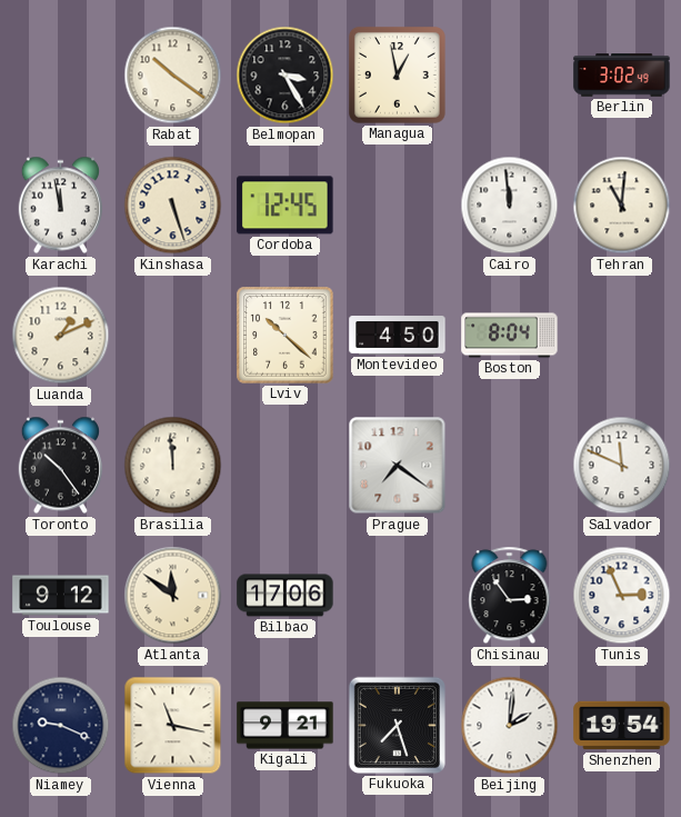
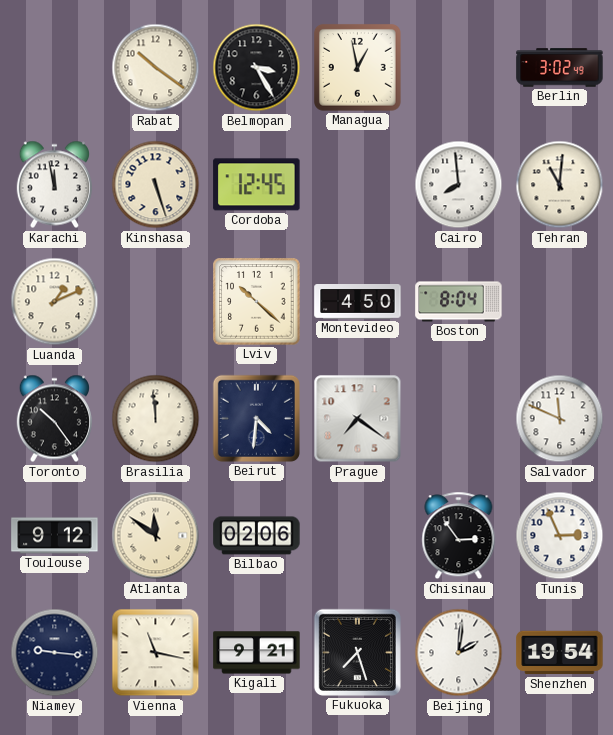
Cairo: 11:59 -> 7:59
Beirut: none -> 4:31
Bilbao: 17:06 -> 02:06
Niamey: 9:19 -> 9:16
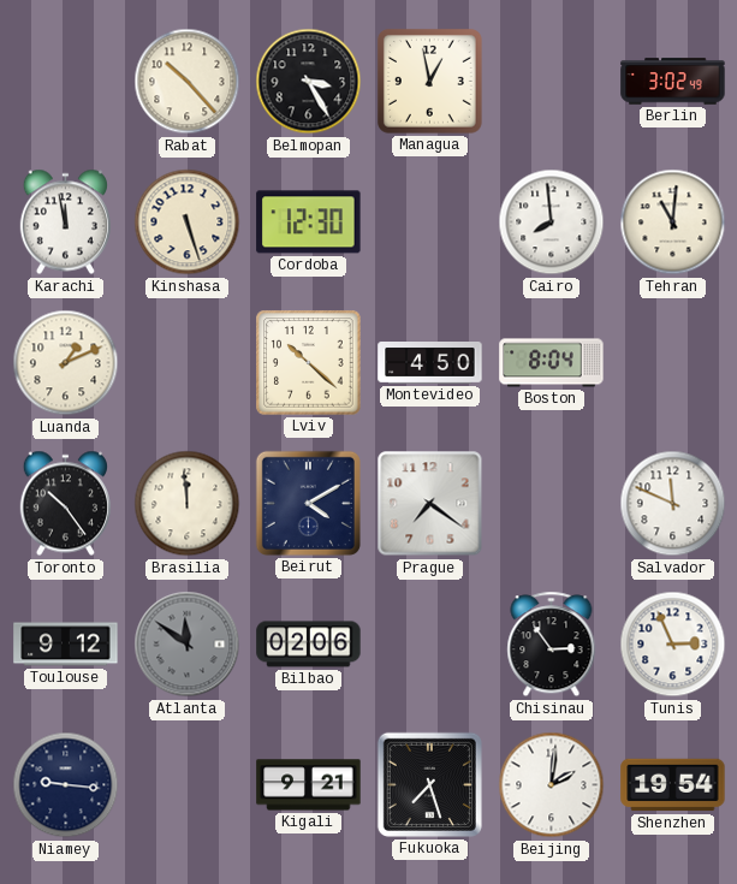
Rabat: 10:21 -> 10:23
Cordoba: 12:45 -> 12:30
Beirut: 4:31 -> 4:10
Atlanta dial: cream -> grey
Vienna: 11:17 -> none
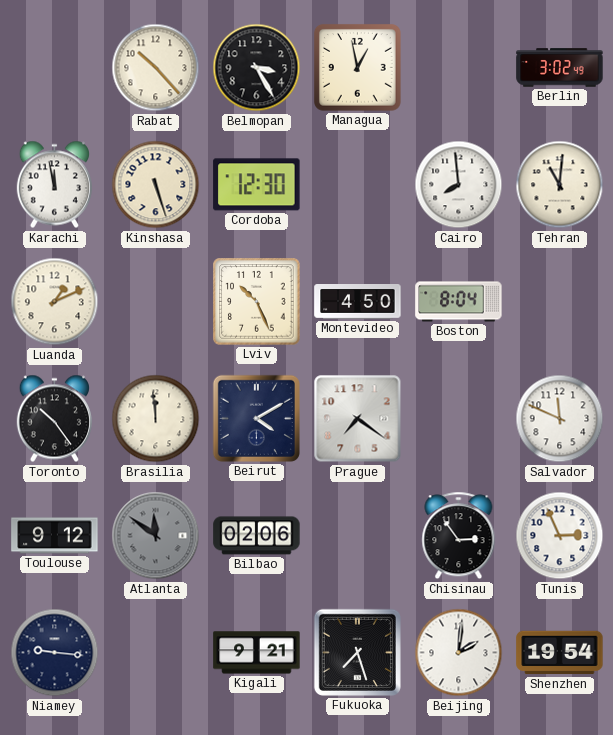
Lviv: 10:22 -> 10:26
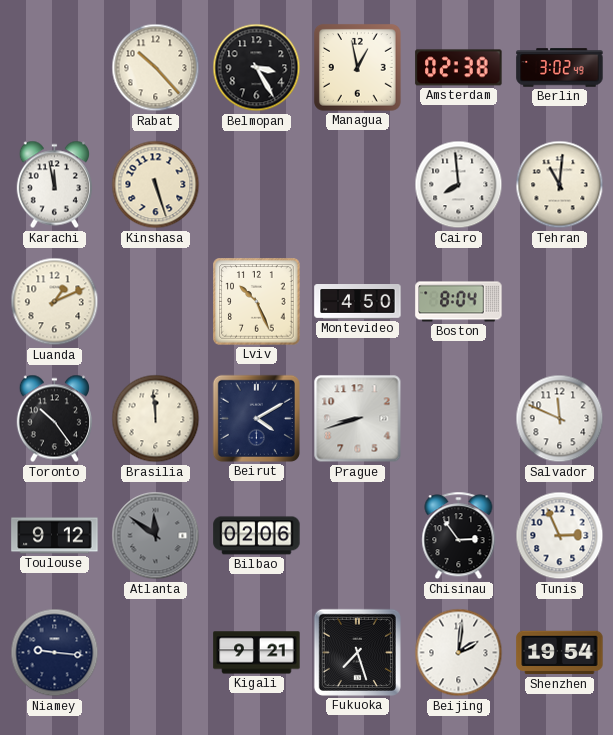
Amsterdam: none -> 02:38
Cordoba: 12:30 -> none
Prague: 7:21 -> 8:42
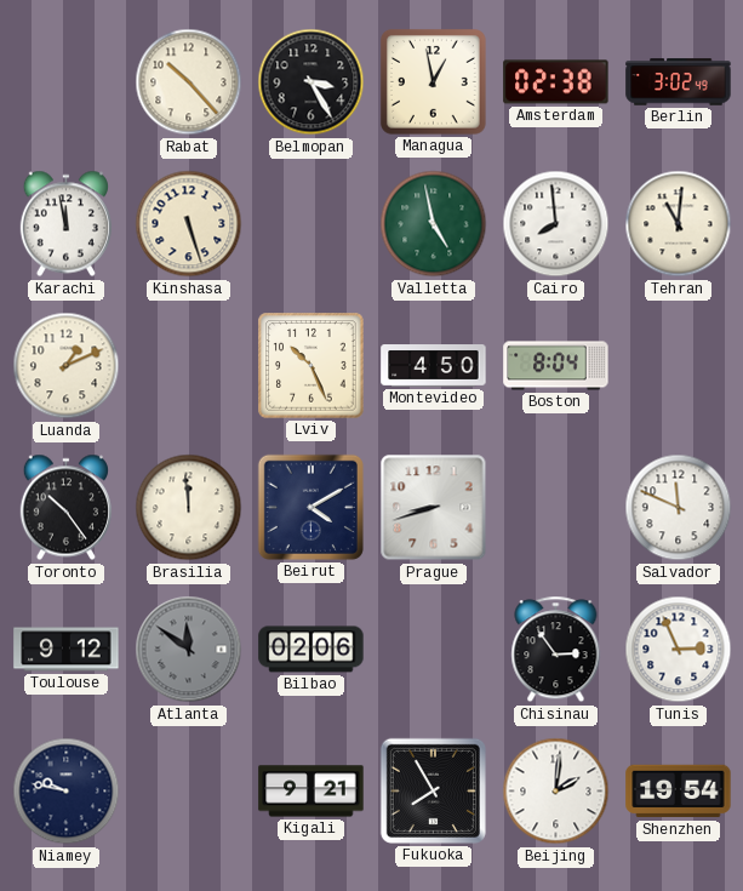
Valletta: none -> 4:58
Niamey: 9:16 -> 9:47
Fukuoka: 7:27 -> 7:55
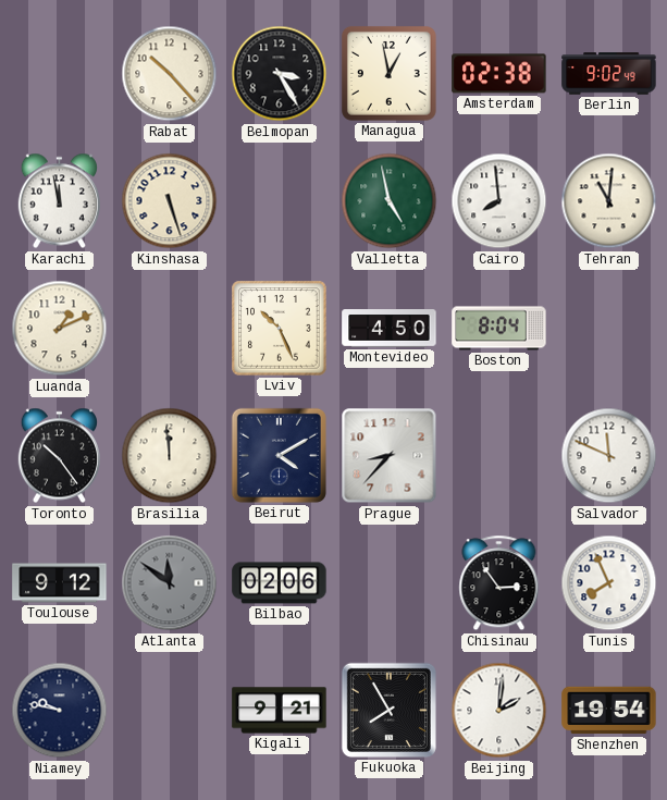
Berlin: 3:02 -> 9:02
Prague: 8:42 -> 8:37
Tunis: 2:56 -> 7:56
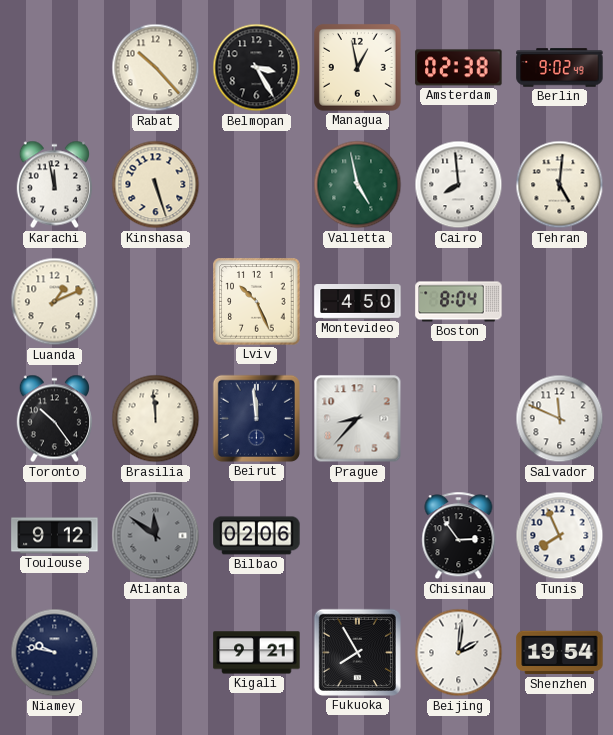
Tehran: 11:01 -> 5:01
Beirut: 4:10 -> 11:59
